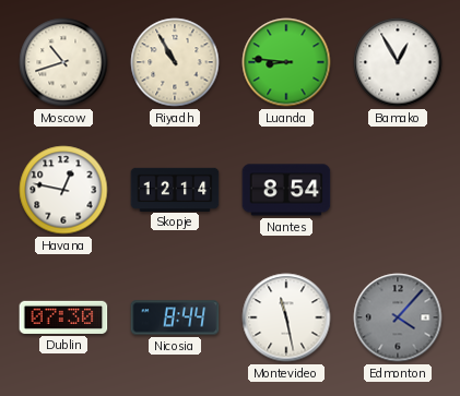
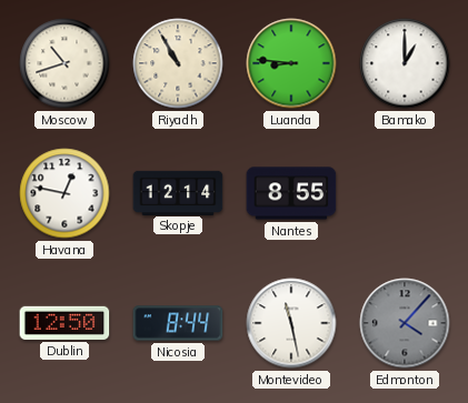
Bamako: 12:55 -> 1:00
Nantes: 8:54 -> 8:55
Dublin: 07:30 -> 12:50
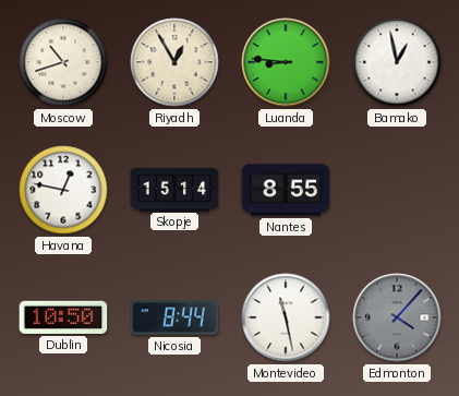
Riyadh: 10:55 -> 12:55
Bamako: 1:00 -> 12:58
Skopje: 12:14 -> 15:14
Dublin: 12:50 -> 10:50
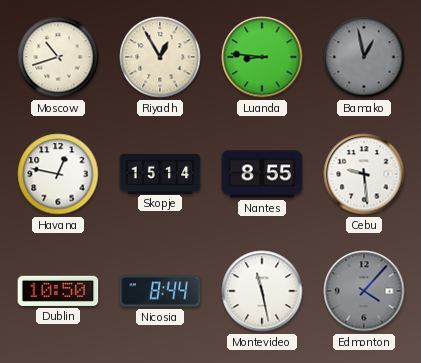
Bamako dial: white -> grey
Cebu: none -> 9:29
